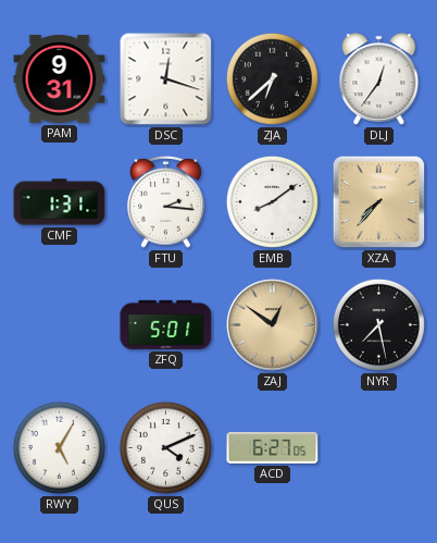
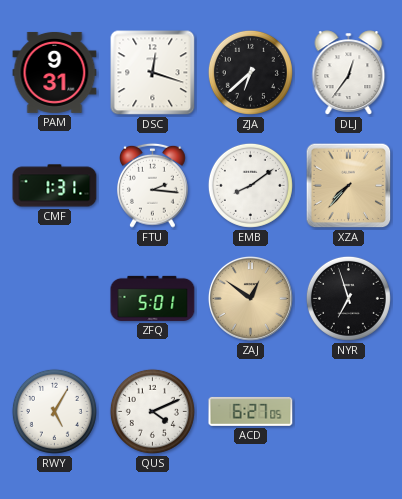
NYR: 7:28 -> 6:57
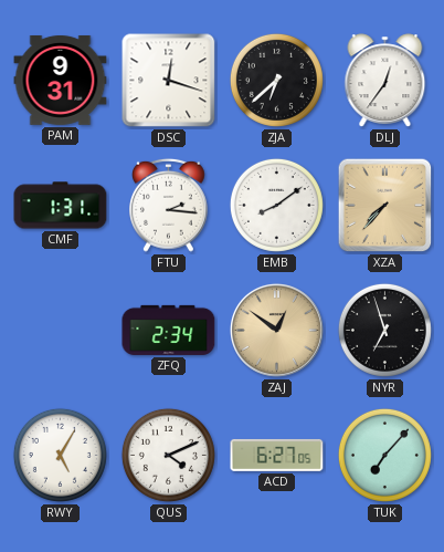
ZFQ: 5:01 -> 2:34
TUK: none -> 7:07
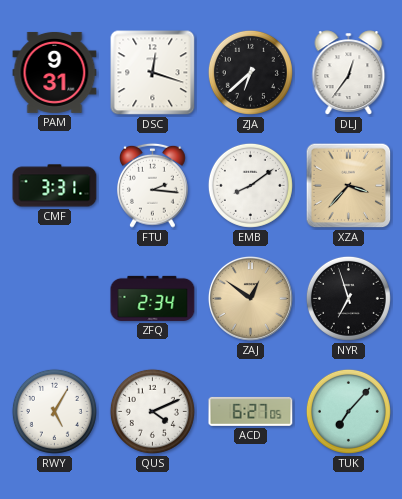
CMF: 1:31 -> 3:31
XZA: 7:37 -> 3:37
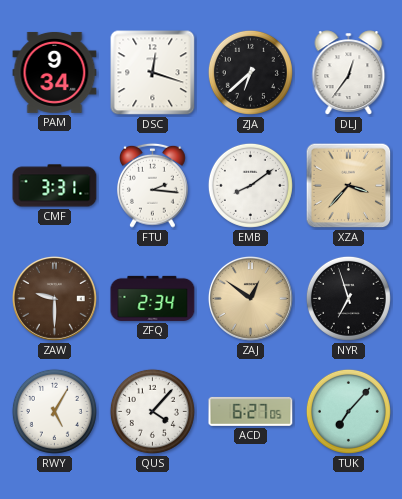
PAM: 9:31 -> 9:34
ZAW: none -> 9:30
QUS: 4:11 -> 4:07
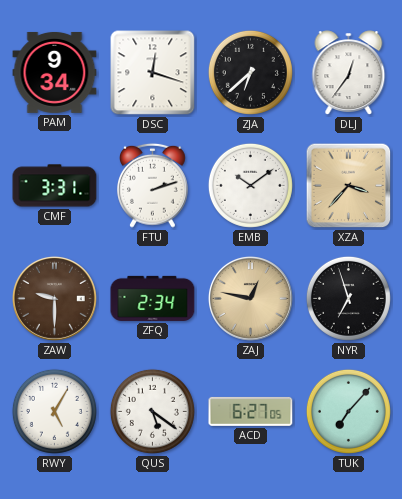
FTU: 2:16 -> 2:12
EMB: 8:09 -> 10:09
ZAJ: 12:51 -> 12:47
QUS: 4:07 -> 5:21
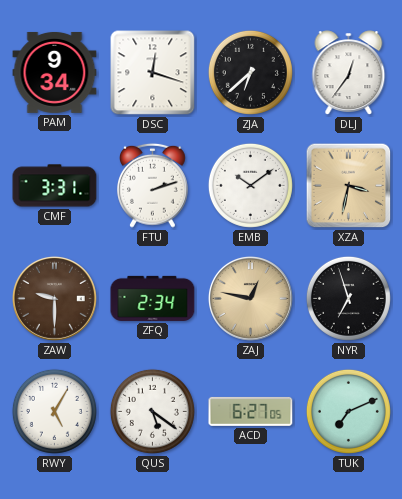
XZA: 3:37 -> 3:32
TUK: 7:07 -> 7:11
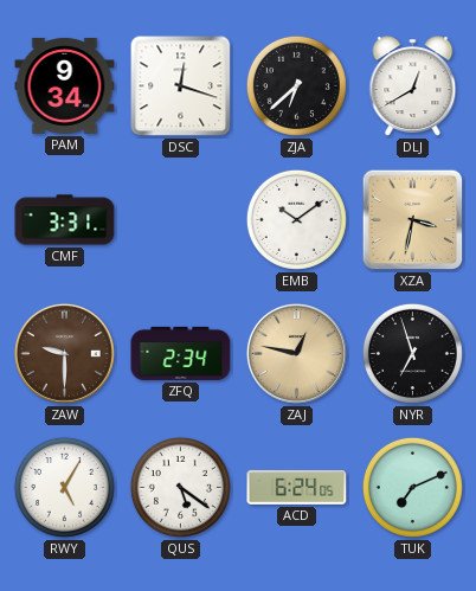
DLJ: 12:36 -> 12:40
FTU: 2:12 -> none
ACD: 6:27 -> 6:24
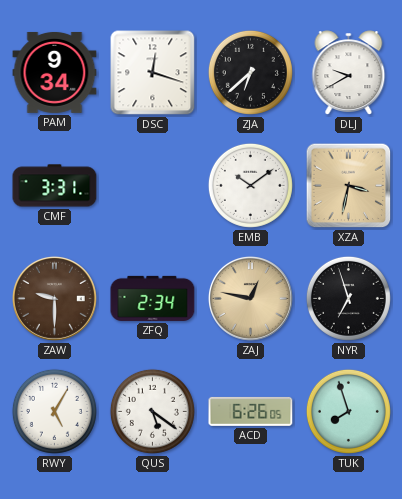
DLJ: 12:40 -> 9:40
ACD: 6:24 -> 6:26
TUK: 7:11 -> 7:57
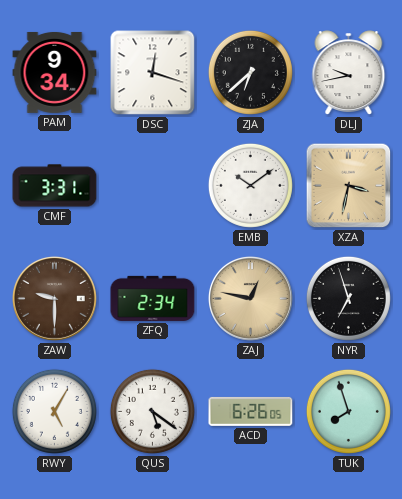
DLJ: 9:40 -> 9:43
